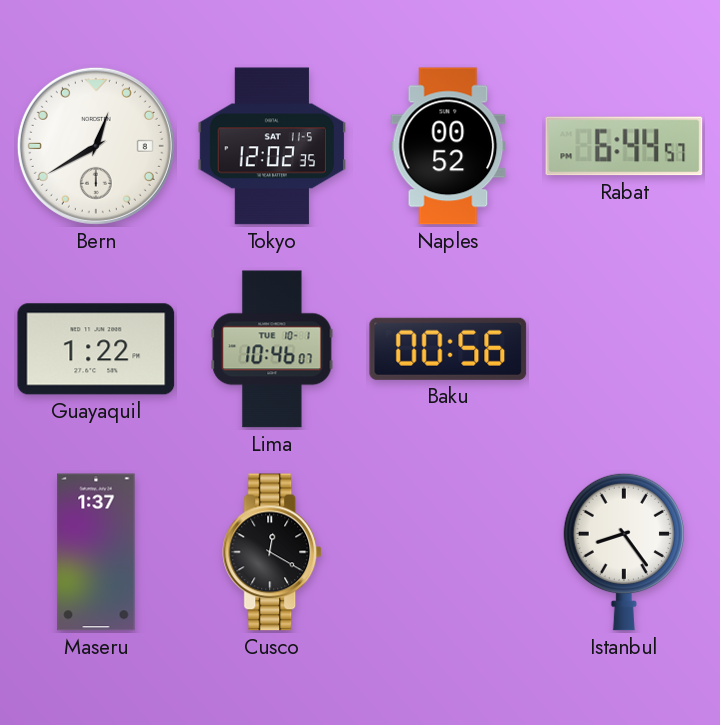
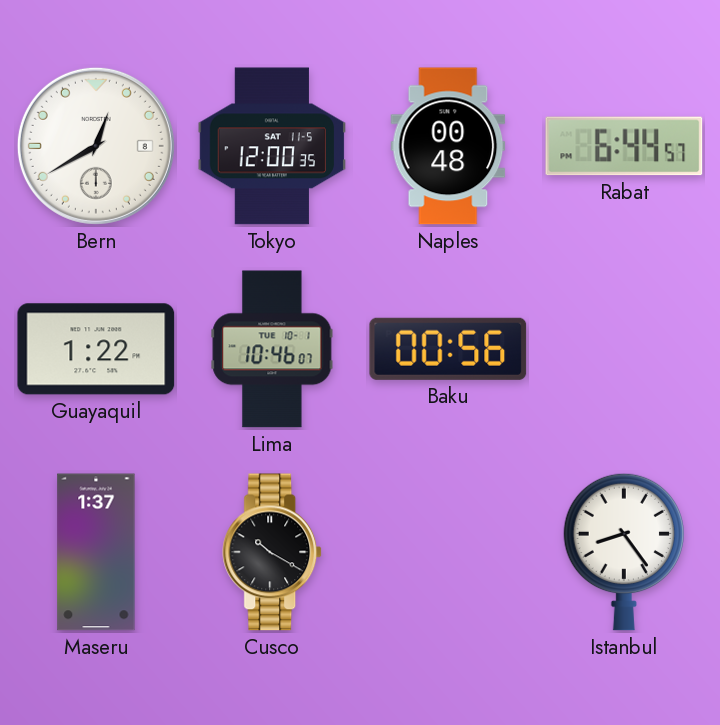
Tokyo: 12:02 -> 12:00
Naples: 00:52 -> 00:48
Cusco: 12:20 -> 10:20
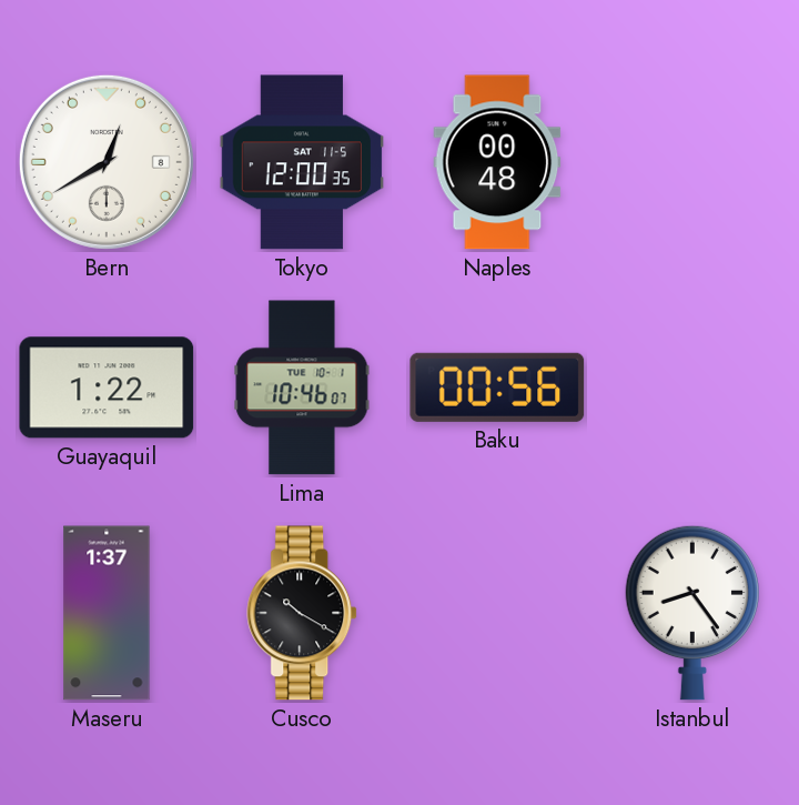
Rabat: 6:44 -> none
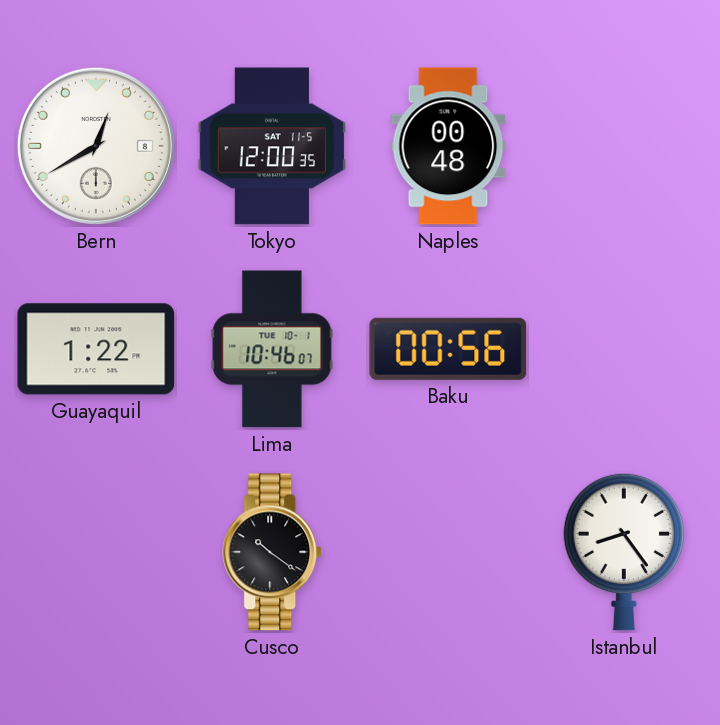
Maseru: 1:37 -> none
Cusco: 10:20 -> 10:21
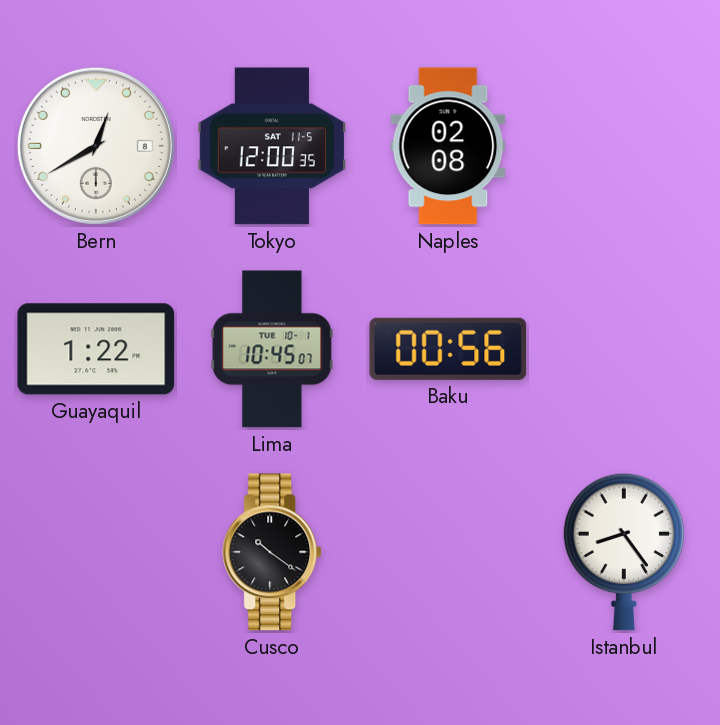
Naples: 00:48 -> 02:08
Lima: 10:46 -> 10:45
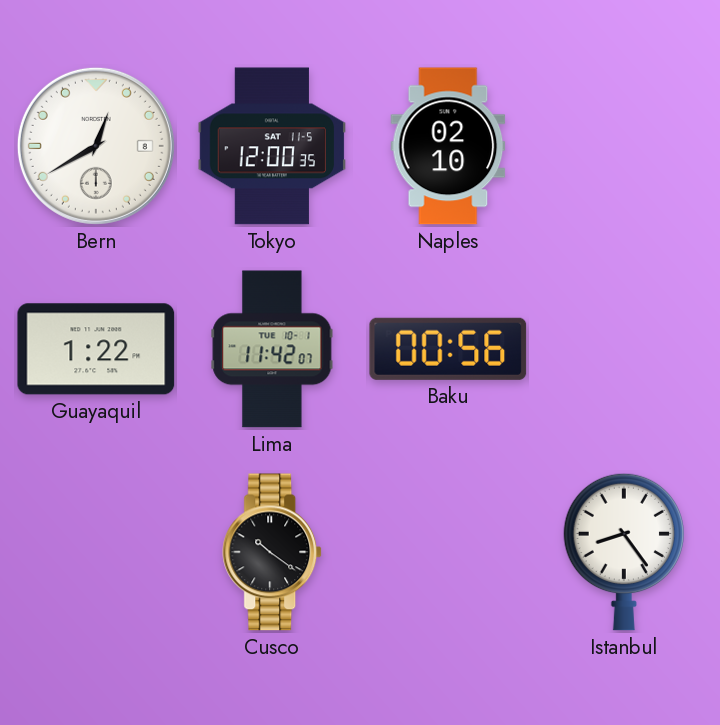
Naples: 02:08 -> 02:10
Lima: 10:45 -> 11:42
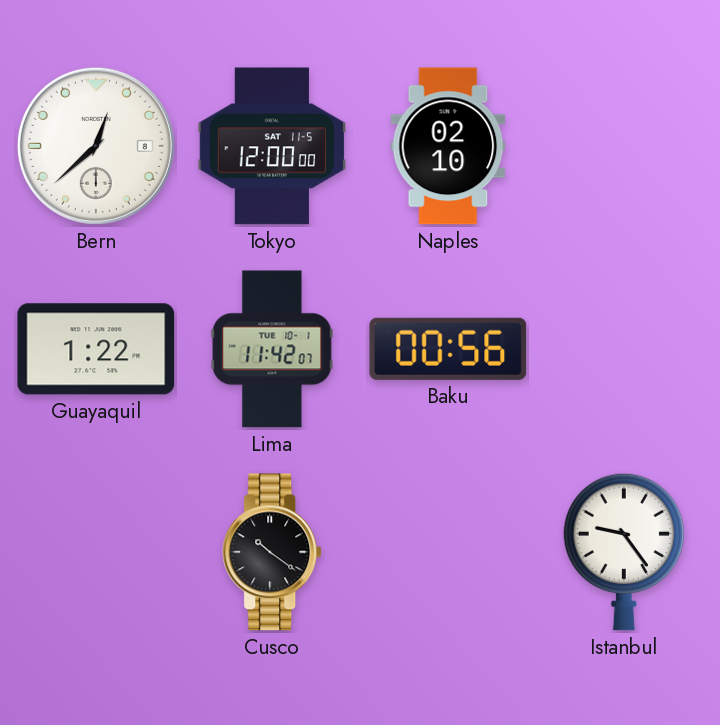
Bern: 12:40 -> 12:38
Tokyo: 12:00:35 -> 12:00:00
Istanbul: 8:24 -> 9:24
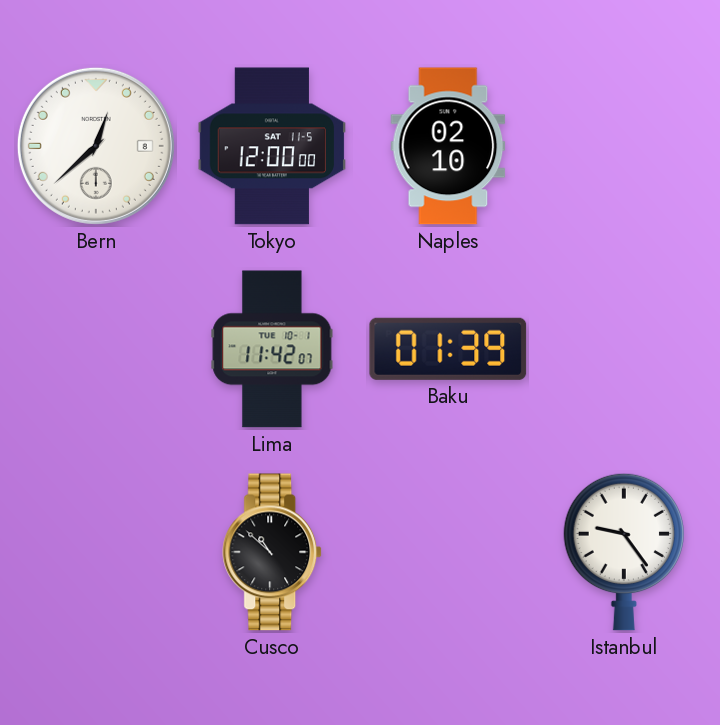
Guayaquil: 1:22 -> none
Baku: 00:56 -> 01:39
Cusco: 10:21 -> 10:52
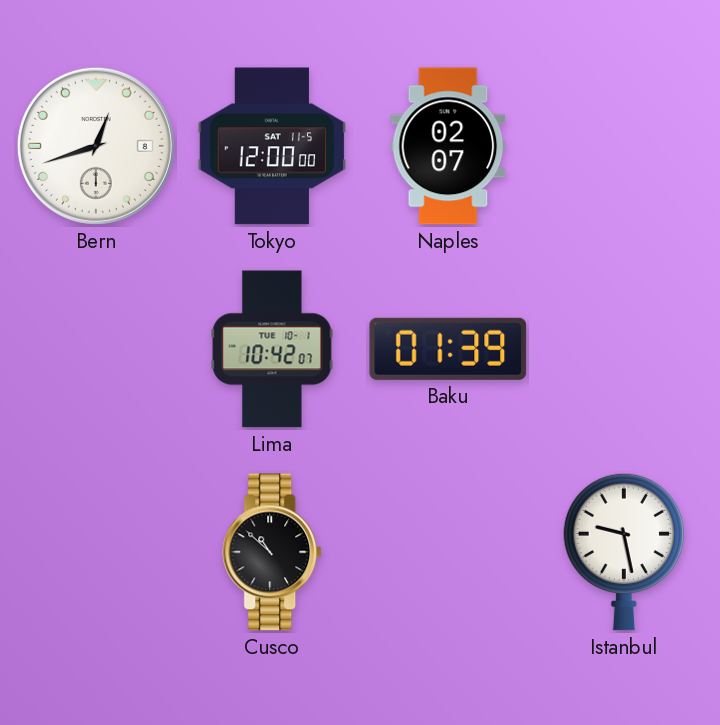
Bern: 12:38 -> 12:42
Naples: 02:10 -> 02:07
Lima: 11:42 -> 10:42
Istanbul: 9:24 -> 9:28
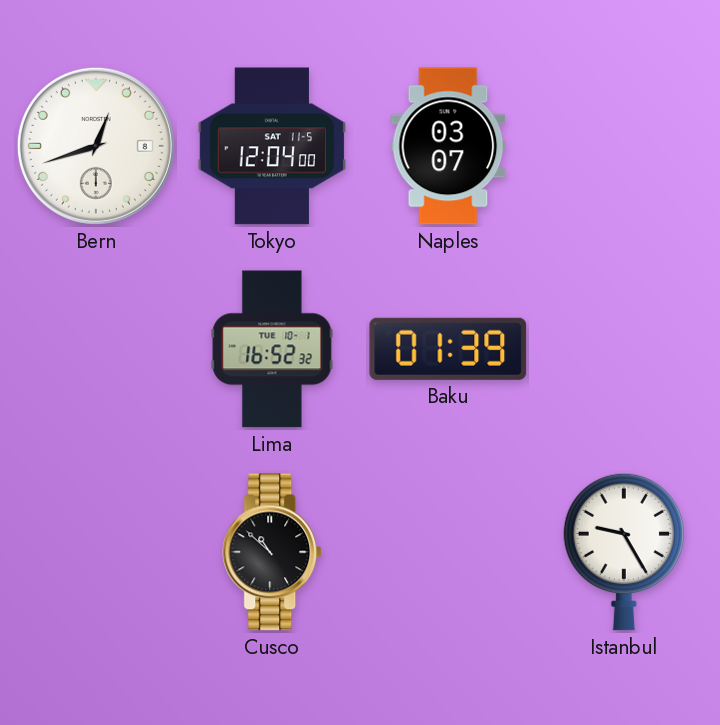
Tokyo: 12:00 -> 12:04
Naples: 02:07 -> 03:07
Lima: 10:42 -> 16:52
Istanbul: 9:28 -> 9:25
